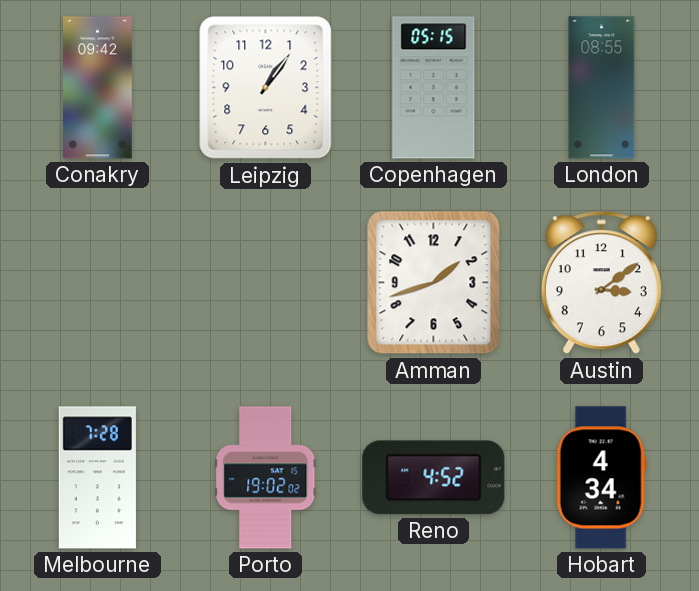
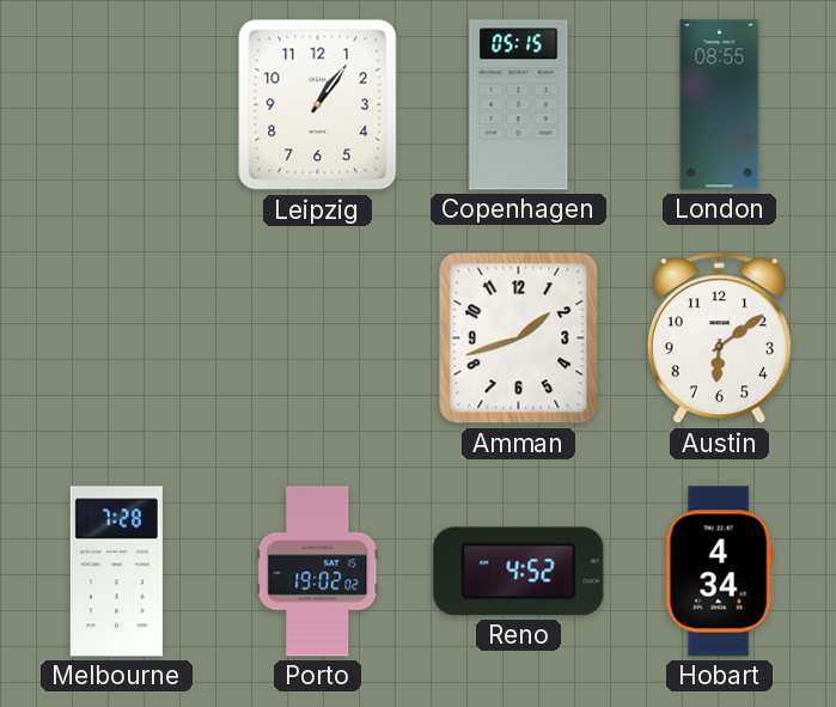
Conakry: 09:42 -> none
Austin: 3:09 -> 6:09
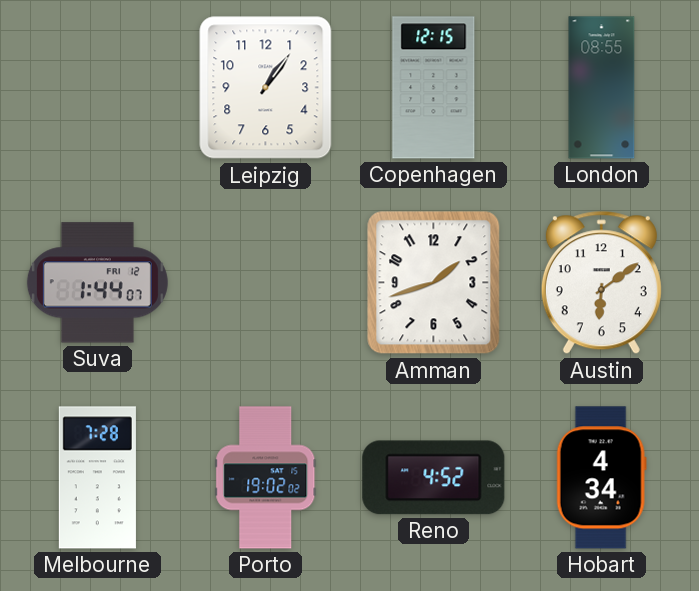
Copenhagen: 05:15 -> 12:15
Suva: none -> 1:44
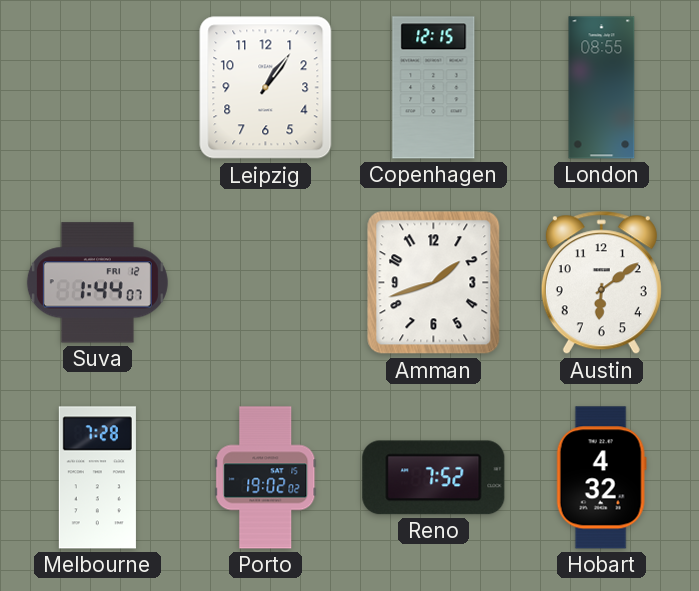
Reno: 4:52 -> 7:52
Hobart: 4:34 -> 4:32
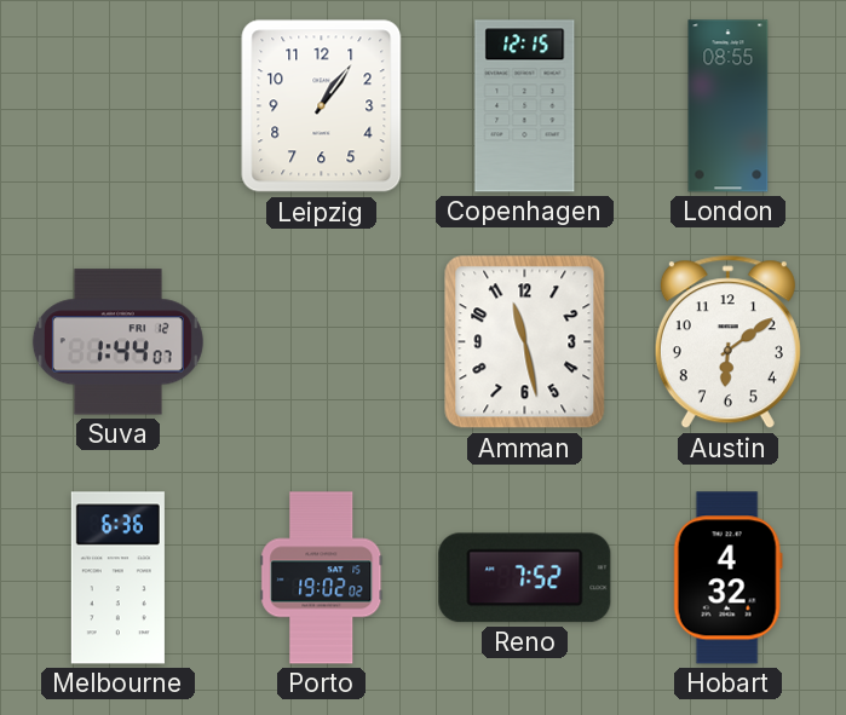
Amman: 1:42 -> 11:28
Melbourne: 7:28 -> 6:36
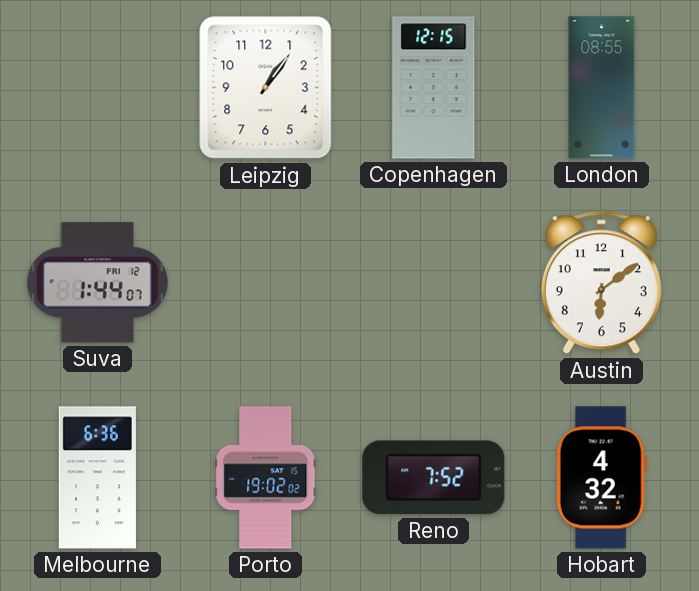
Amman: 11:28 -> none
